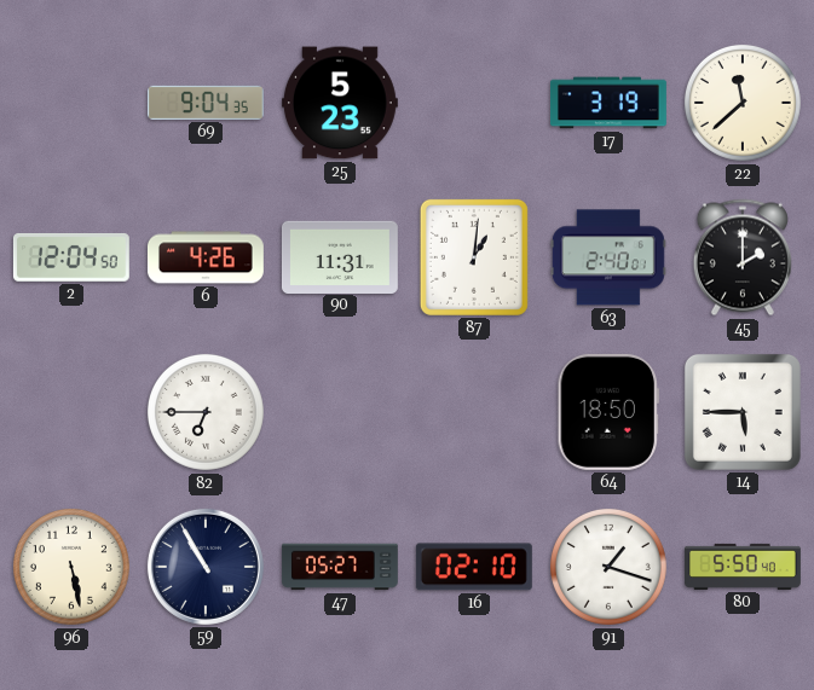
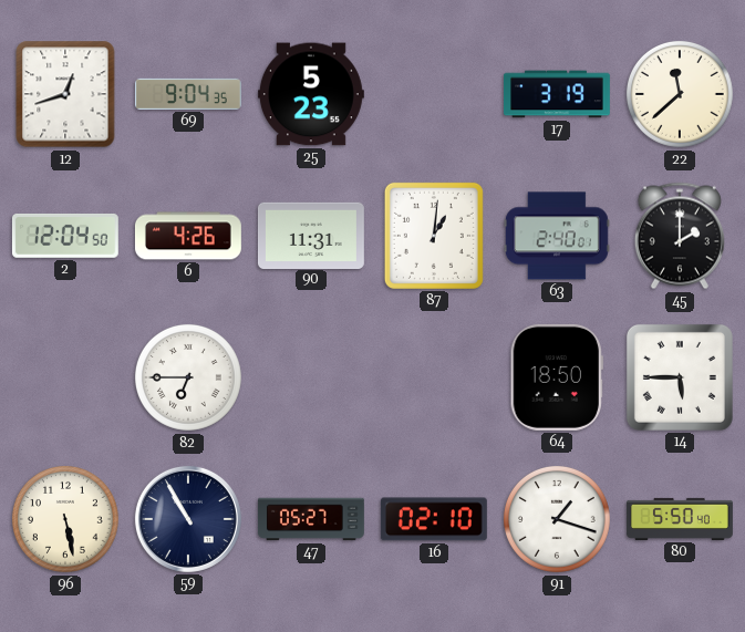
12: none -> 12:42
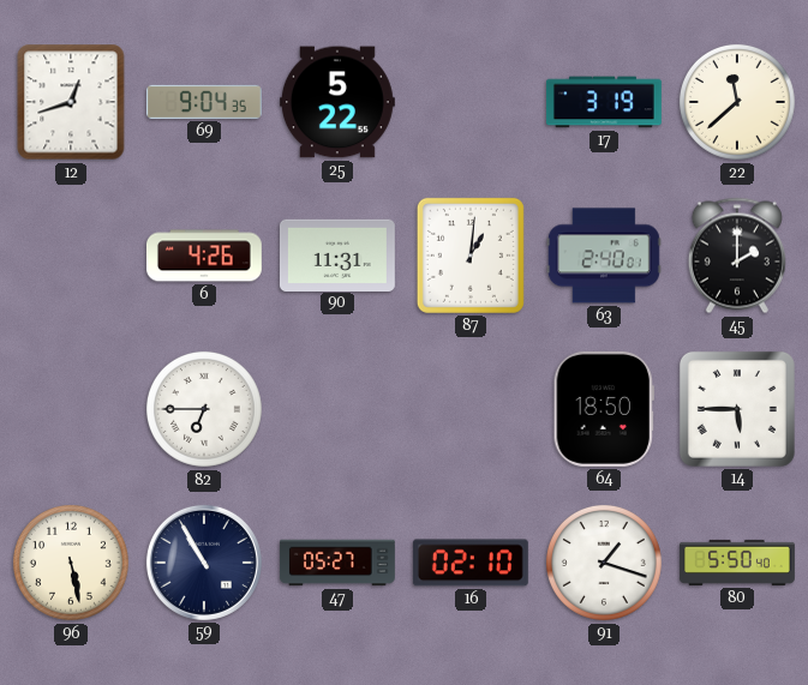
25: 5:23 -> 5:22
2: 12:04 -> none
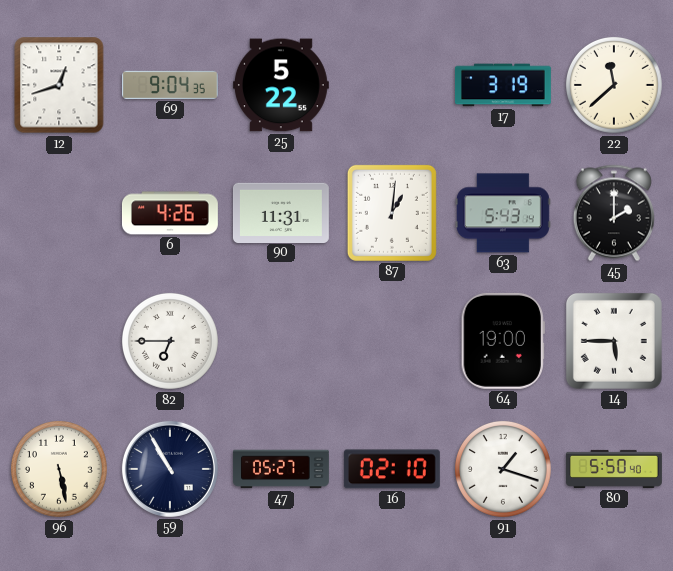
63: 2:40 -> 5:43
64: 18:50 -> 19:00
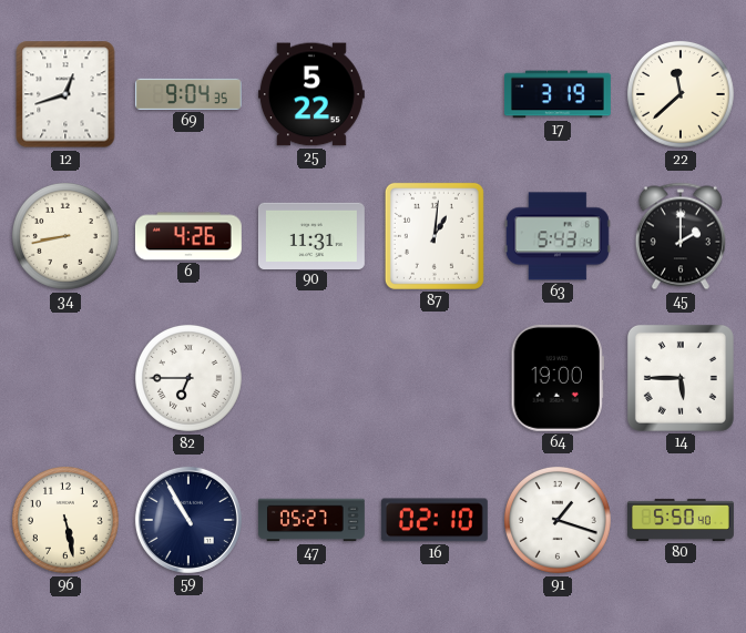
34: none -> 8:43
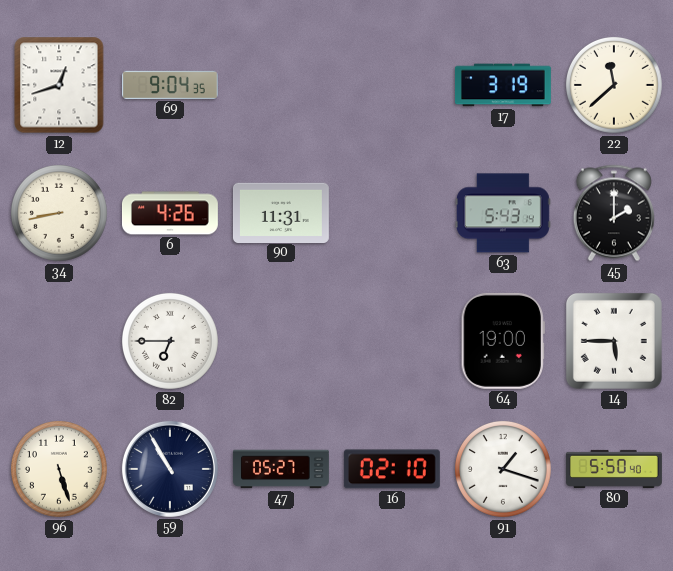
25: 5:22 -> none
87: 1:01 -> none
96: 5:28 -> 5:27
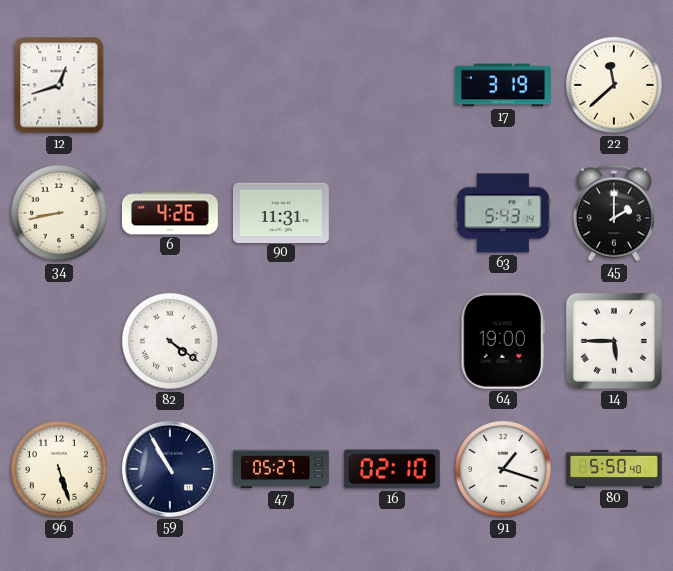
69: 9:04 -> none
82: 6:45 -> 4:21
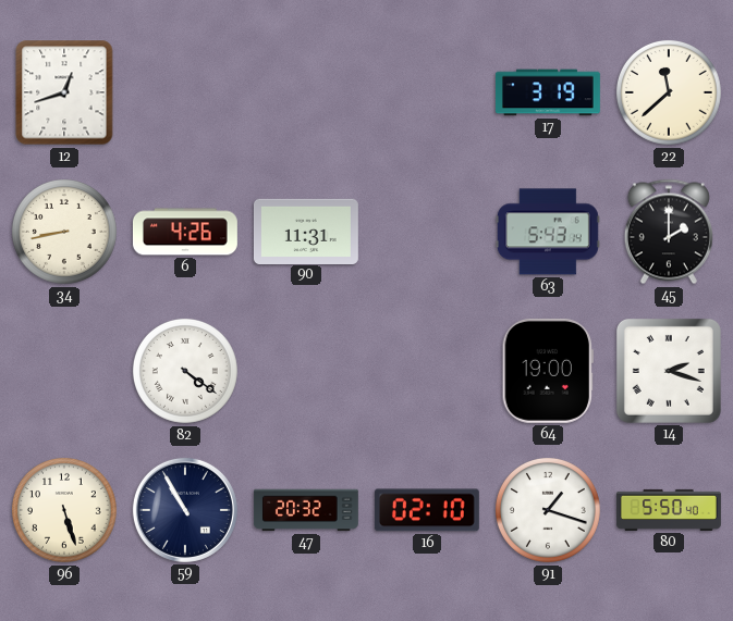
14: 5:45 -> 2:18
47: 05:27 -> 20:32
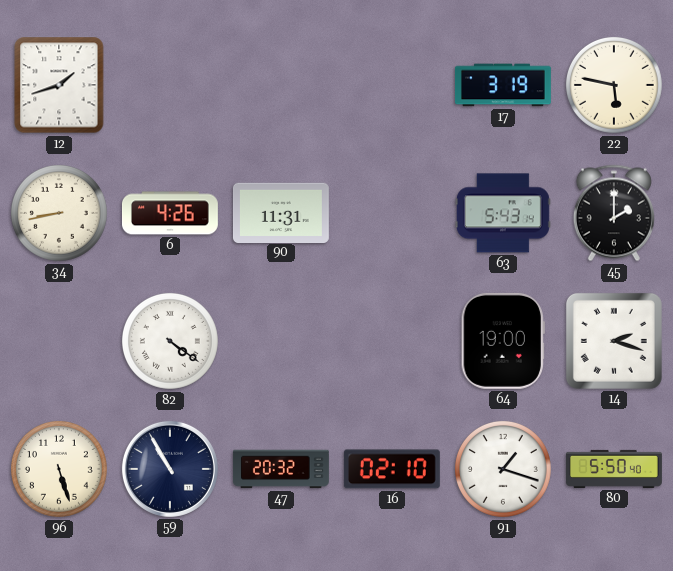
12: 12:42 -> 1:42
22: 11:38 -> 5:47
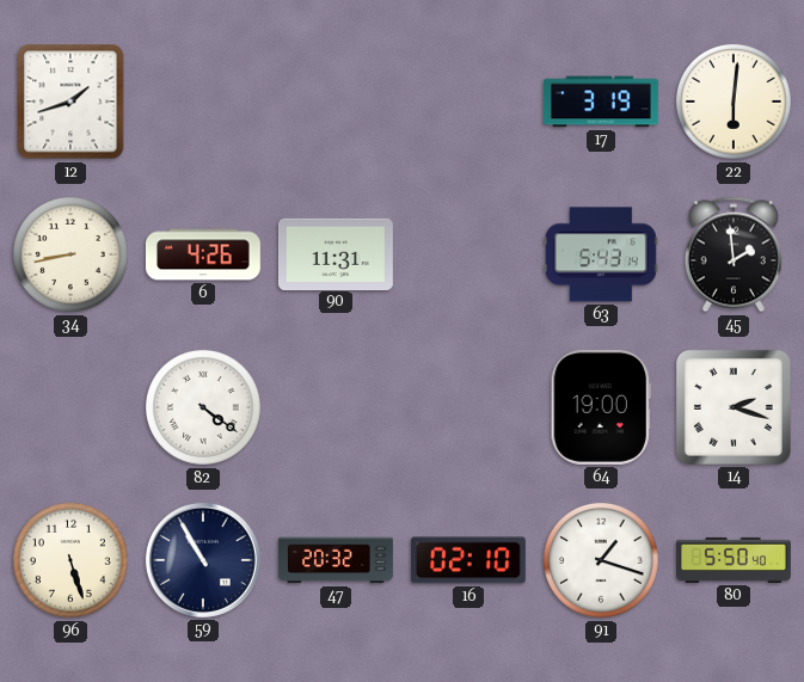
22: 5:47 -> 6:01
45: 2:00 -> 1:59
